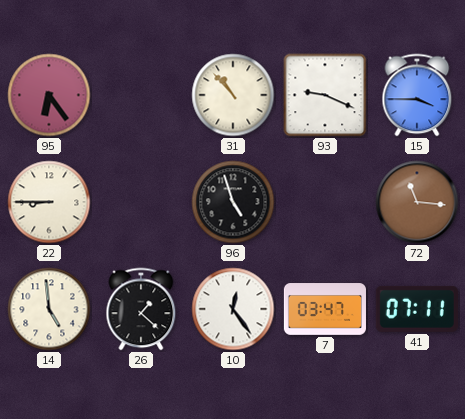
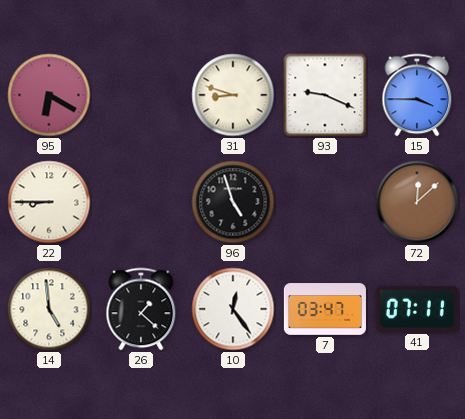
95: 6:24 -> 6:20
31: 10:53 -> 8:48
72: 11:16 -> 12:08
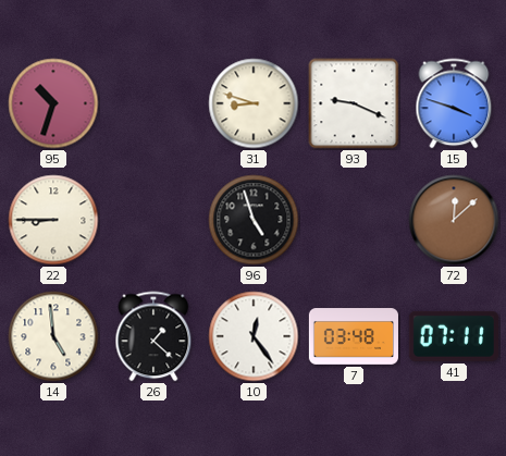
95: 6:20 -> 10:33
15: 3:45 -> 3:48
7: 03:47 -> 03:48
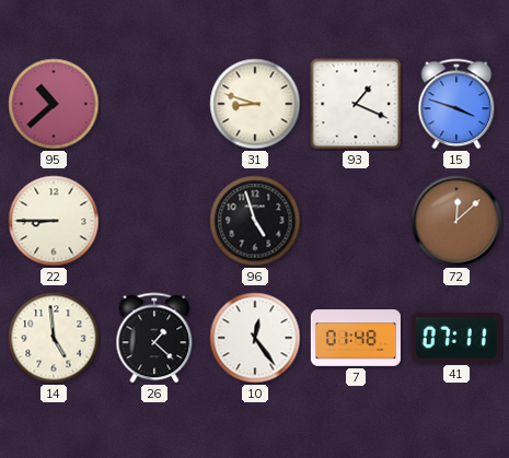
95: 10:33 -> 10:38
93: 9:19 -> 1:19
7: 03:48 -> 01:48
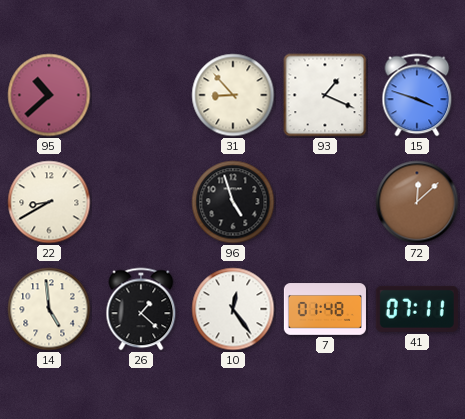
31: 8:48 -> 8:53
22: 8:45 -> 8:40
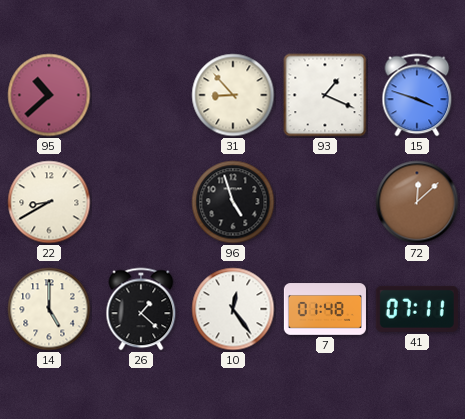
14: 4:59 -> 5:00
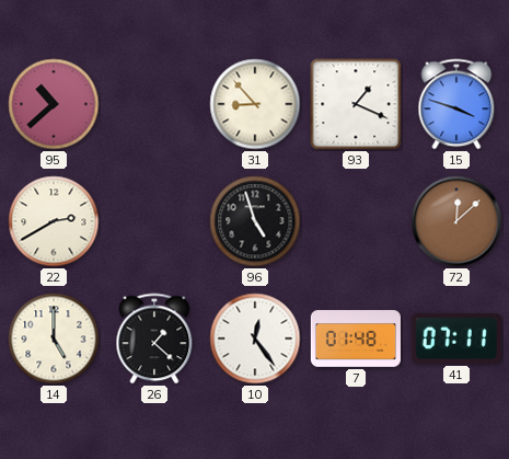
22: 8:40 -> 2:40
